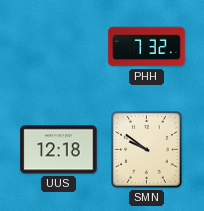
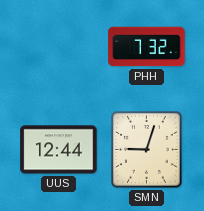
UUS: 12:18 -> 12:44
SMN: 9:51 -> 9:03
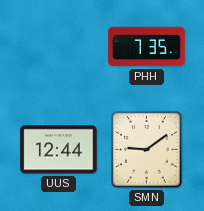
PHH: 7:32 -> 7:35
SMN: 9:03 -> 9:09
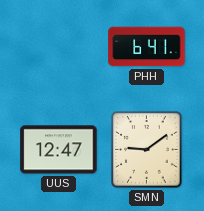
PHH: 7:35 -> 6:41
UUS: 12:44 -> 12:47
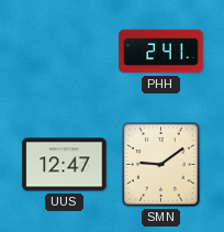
PHH: 6:41 -> 2:41
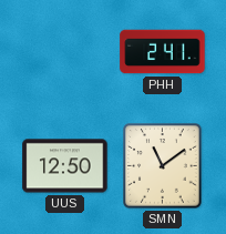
UUS: 12:47 -> 12:50
SMN: 9:09 -> 11:09
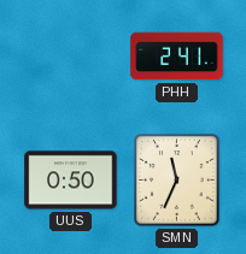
UUS: 12:50 -> 0:50
SMN: 11:09 -> 11:34
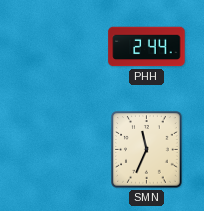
PHH: 2:41 -> 2:44
UUS: 0:50 -> none
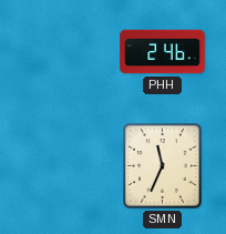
PHH: 2:44 -> 2:46
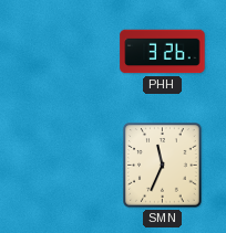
PHH: 2:46 -> 3:26
